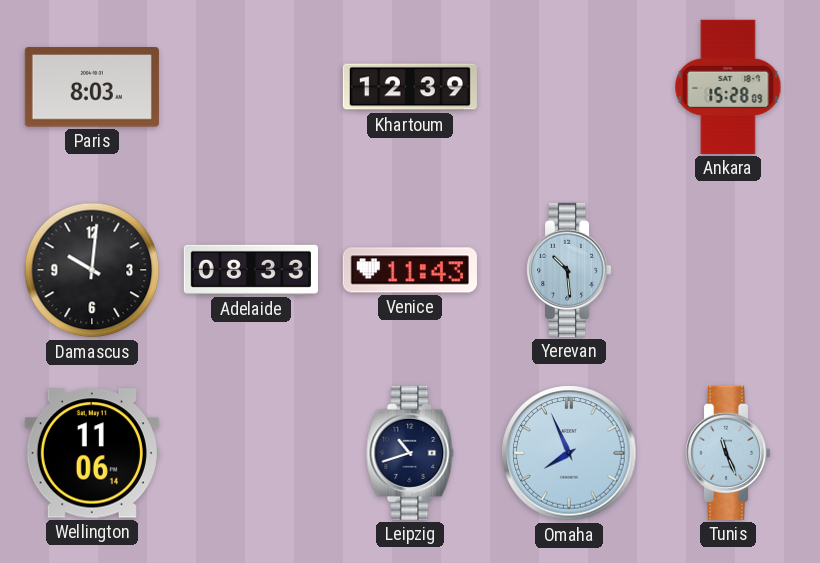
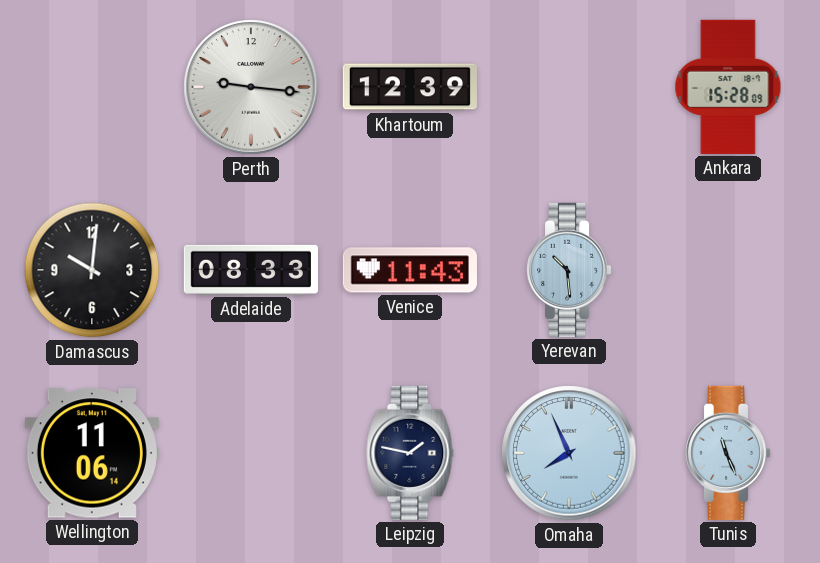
Paris: 8:03 -> none
Perth: none -> 9:16
Leipzig: 10:42 -> 1:47
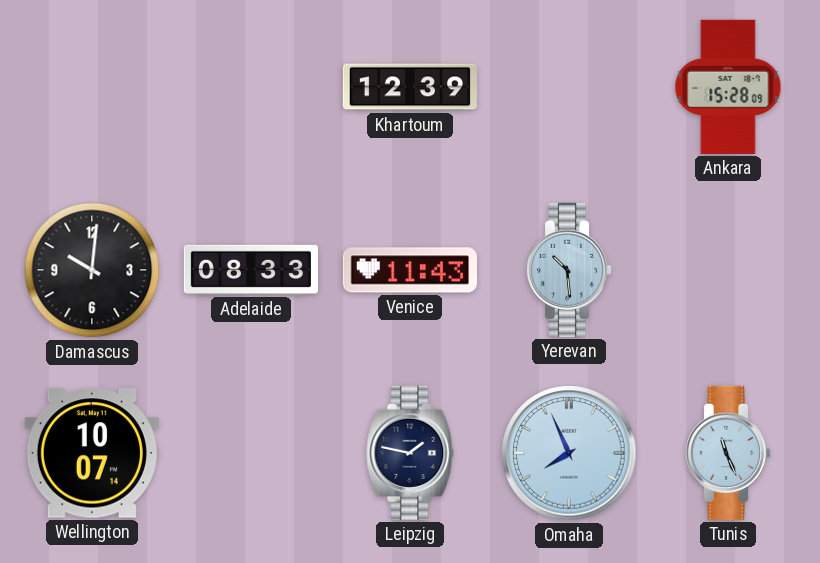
Perth: 9:16 -> none
Wellington: 11:06 -> 10:07
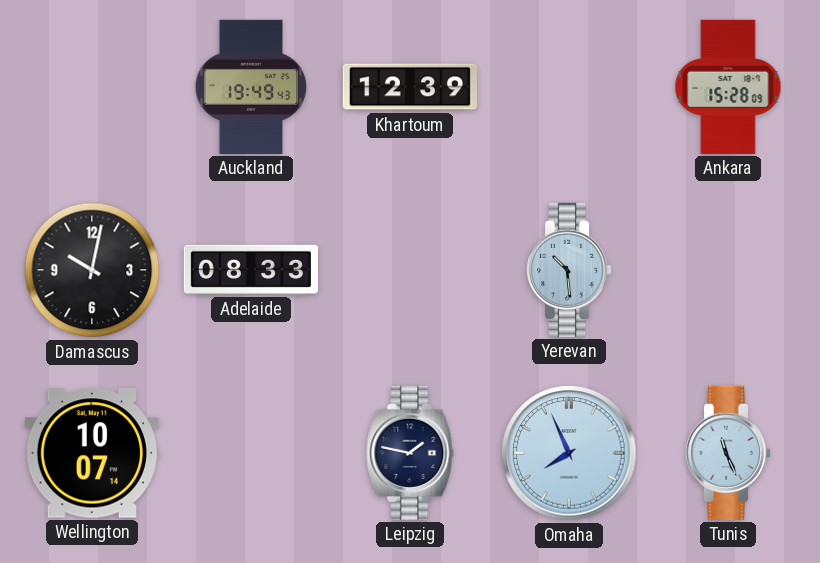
Auckland: none -> 19:49
Damascus: 10:01 -> 10:02
Venice: 11:43 -> none
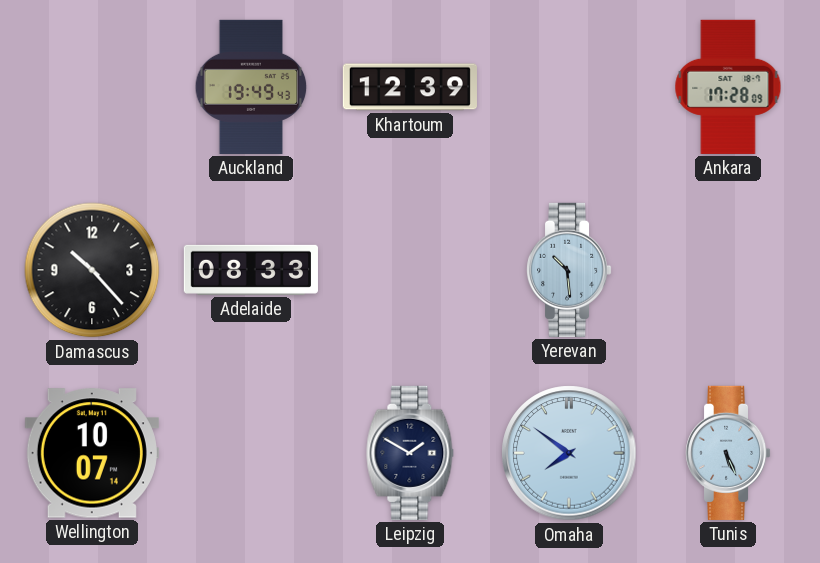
Ankara: 15:28 -> 17:28
Damascus: 10:02 -> 10:23
Leipzig: 1:47 -> 1:50
Omaha: 7:56 -> 7:51
Tunis: 11:26 -> 5:26
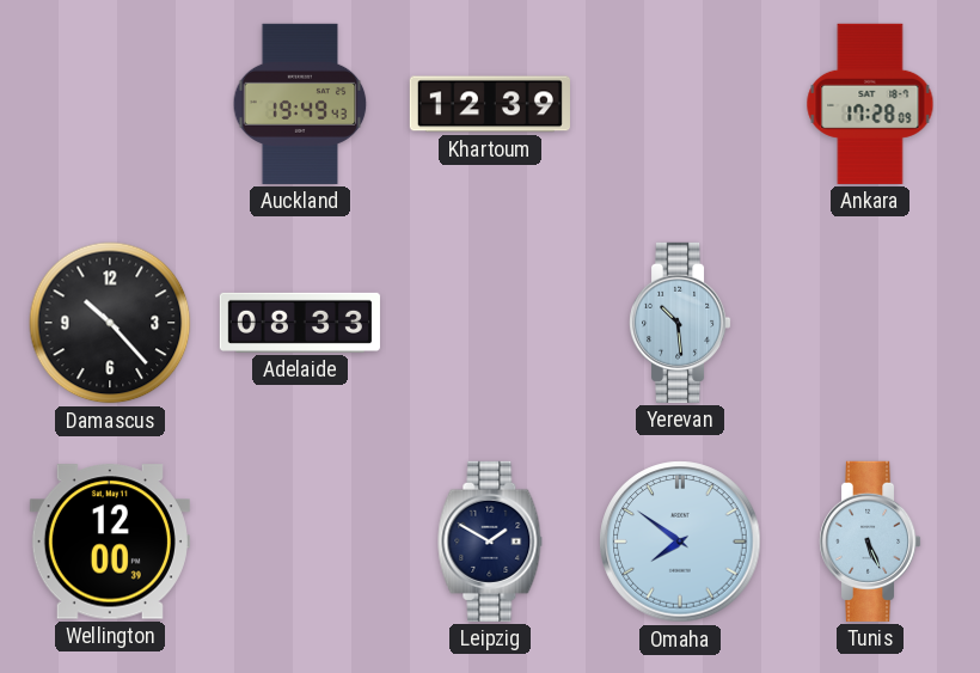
Wellington: 10:07 -> 12:00
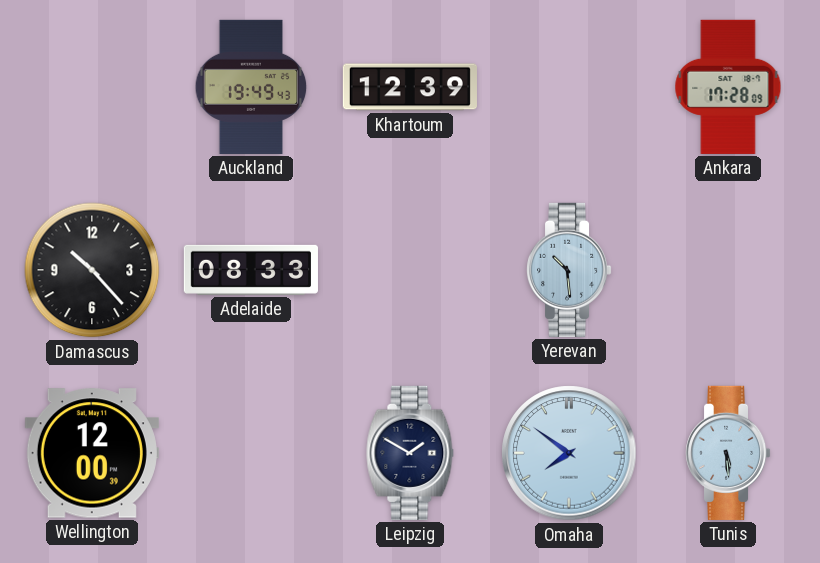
Tunis: 5:26 -> 5:29
